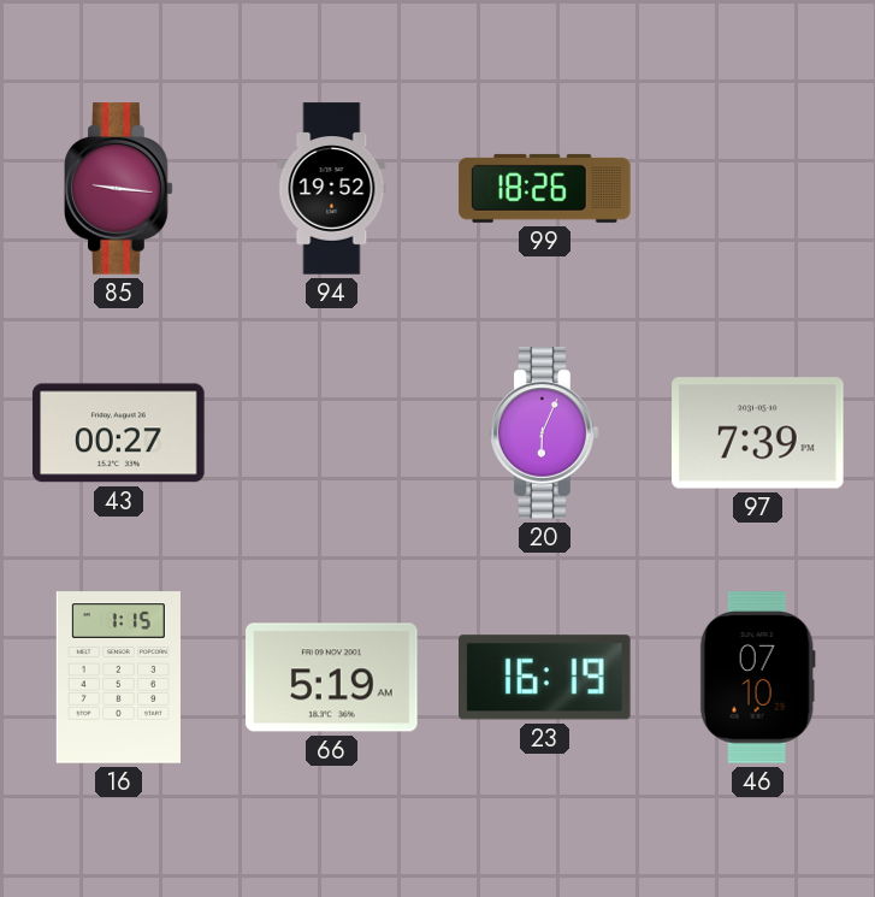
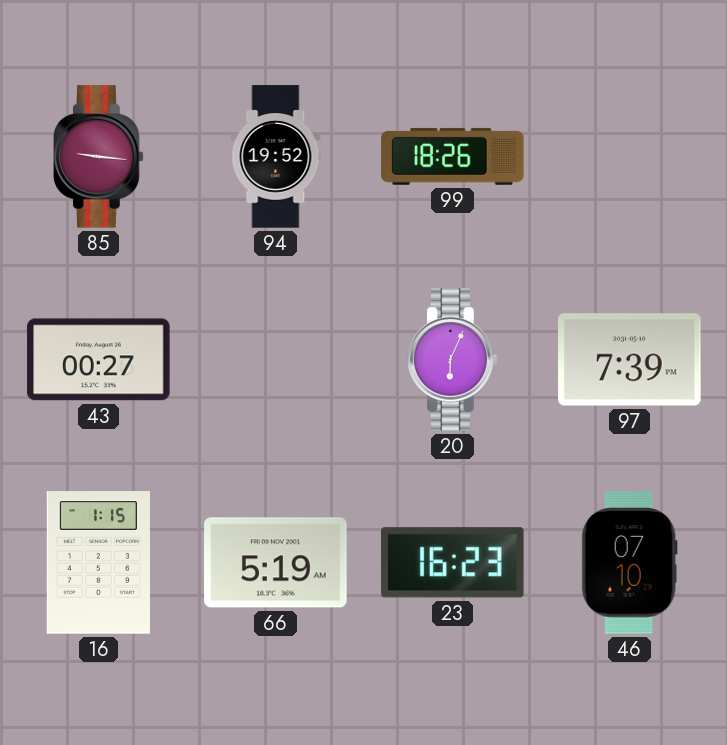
23: 16:19 -> 16:23
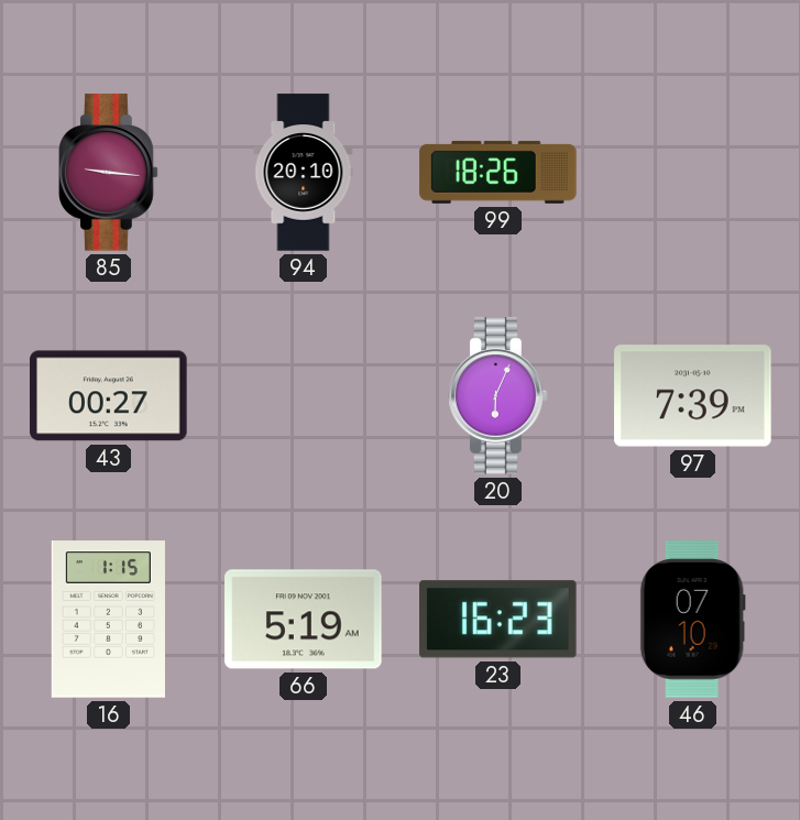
94: 19:52 -> 20:10
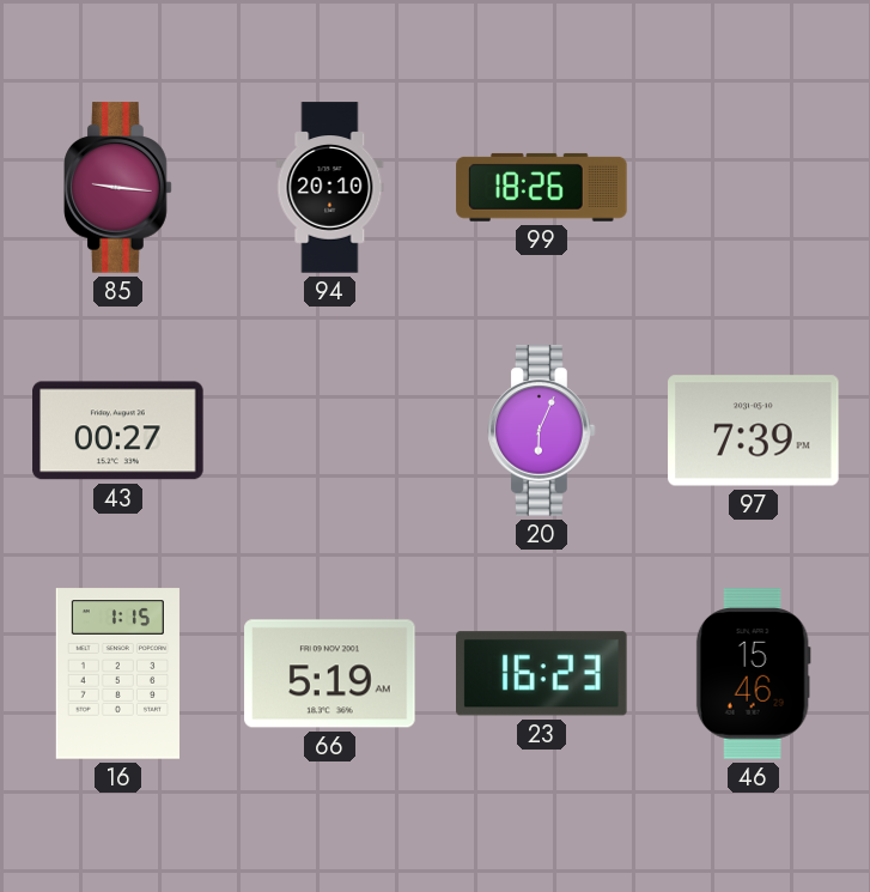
46: 07:10 -> 15:46
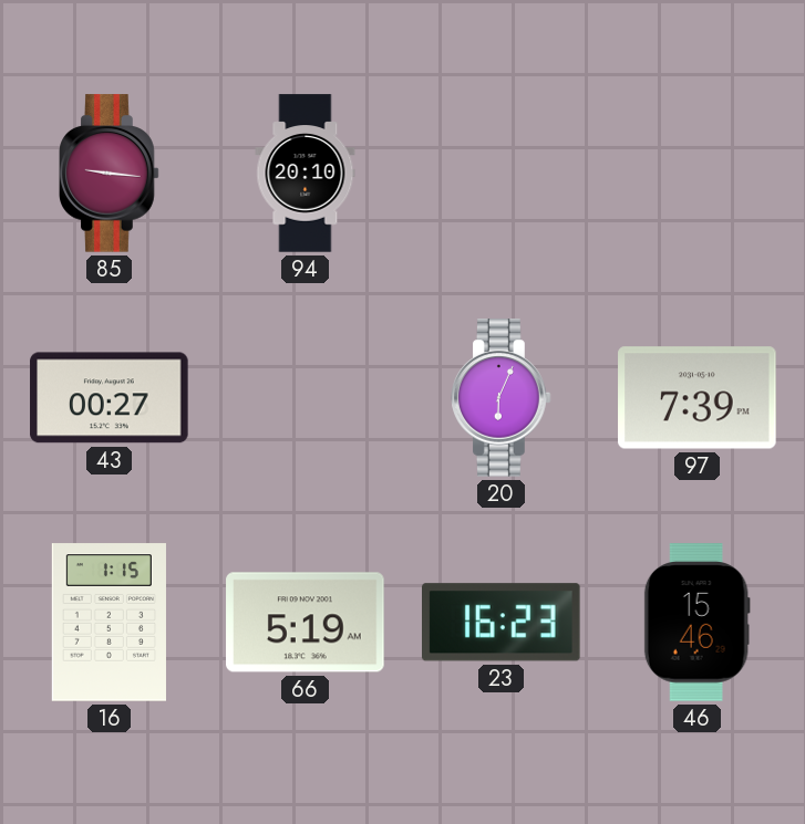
99: 18:26 -> none
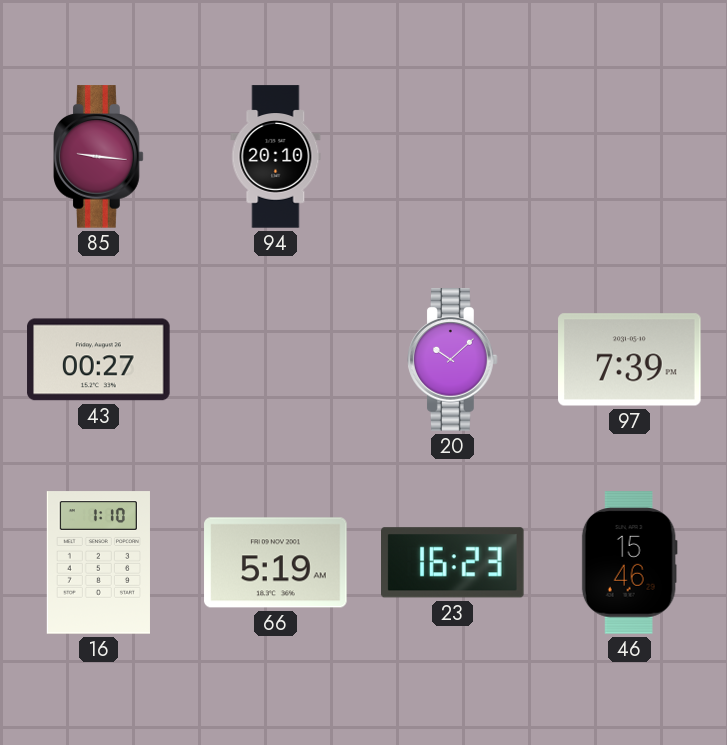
20: 6:04 -> 10:08
16: 1:15 -> 1:10
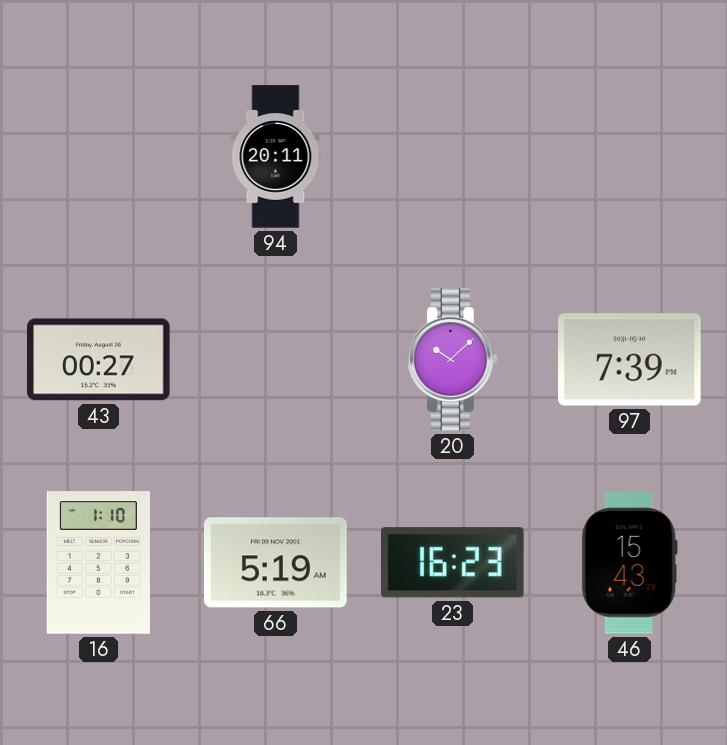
85: 9:16 -> none
94: 20:10 -> 20:11
46: 15:46 -> 15:43
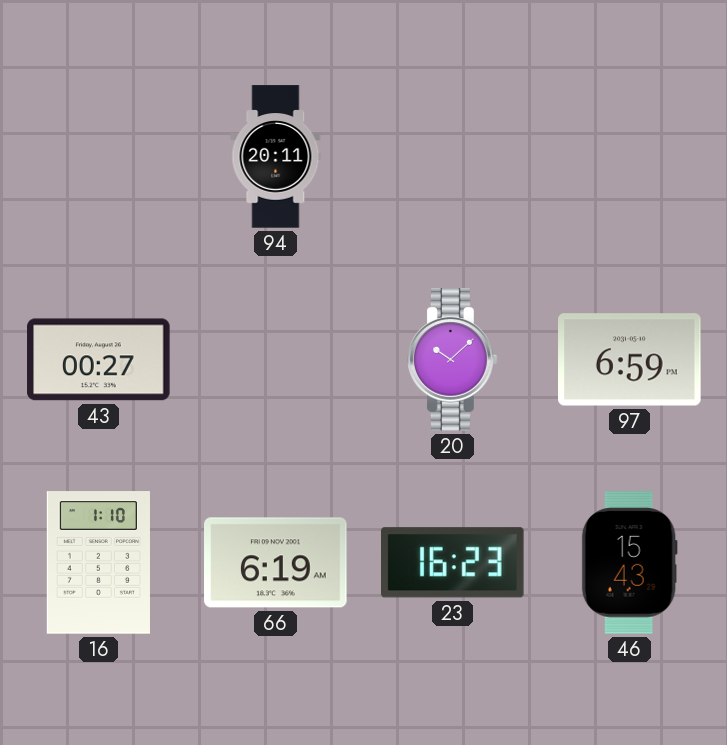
97: 7:39 -> 6:59
66: 5:19 -> 6:19
